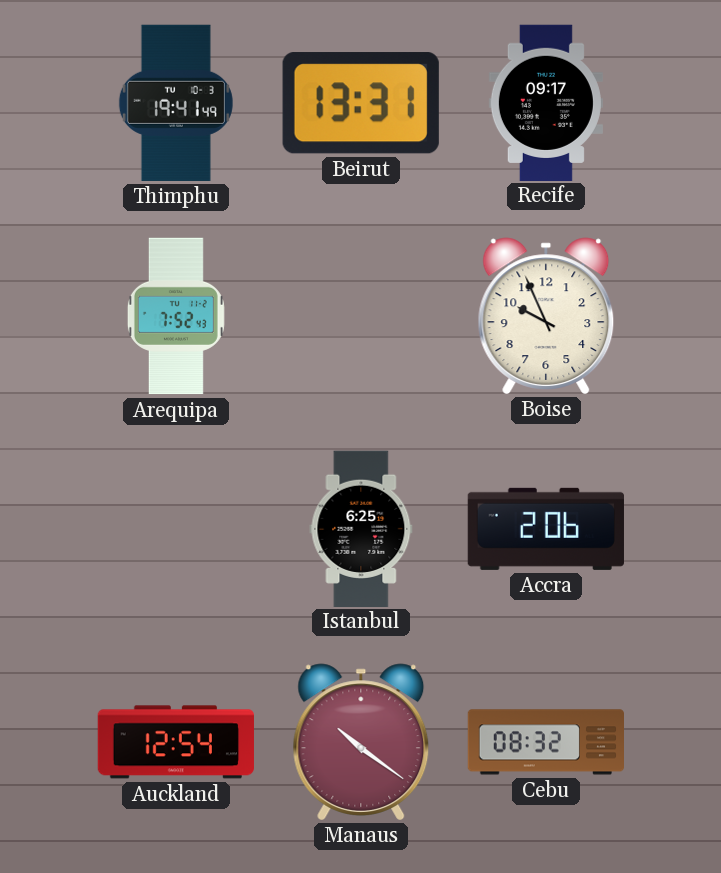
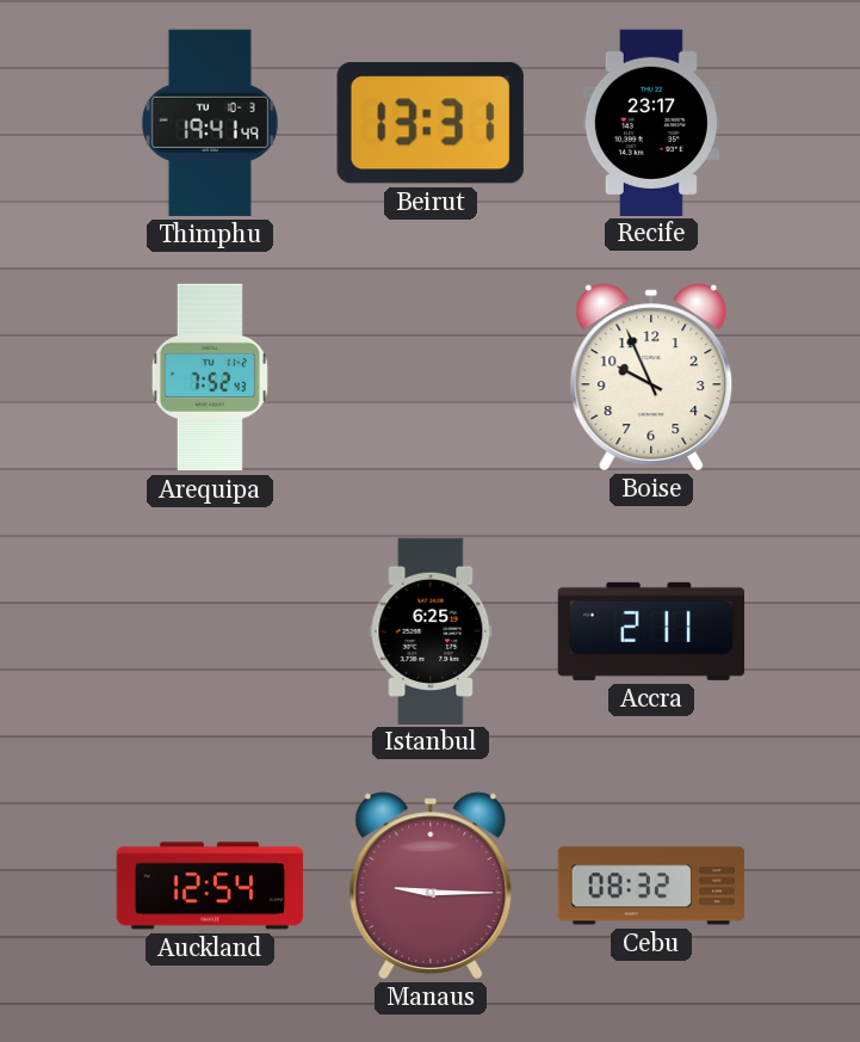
Recife: 09:17 -> 23:17
Accra: 2:06 -> 2:11
Manaus: 10:21 -> 9:15
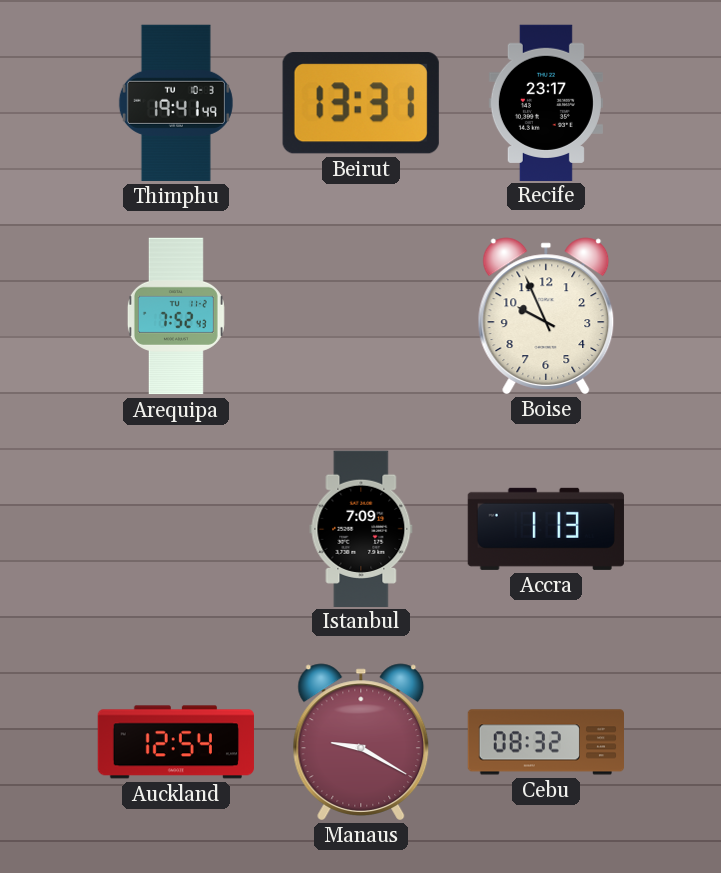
Istanbul: 6:25 -> 7:09
Accra: 2:11 -> 1:13
Manaus: 9:15 -> 9:20
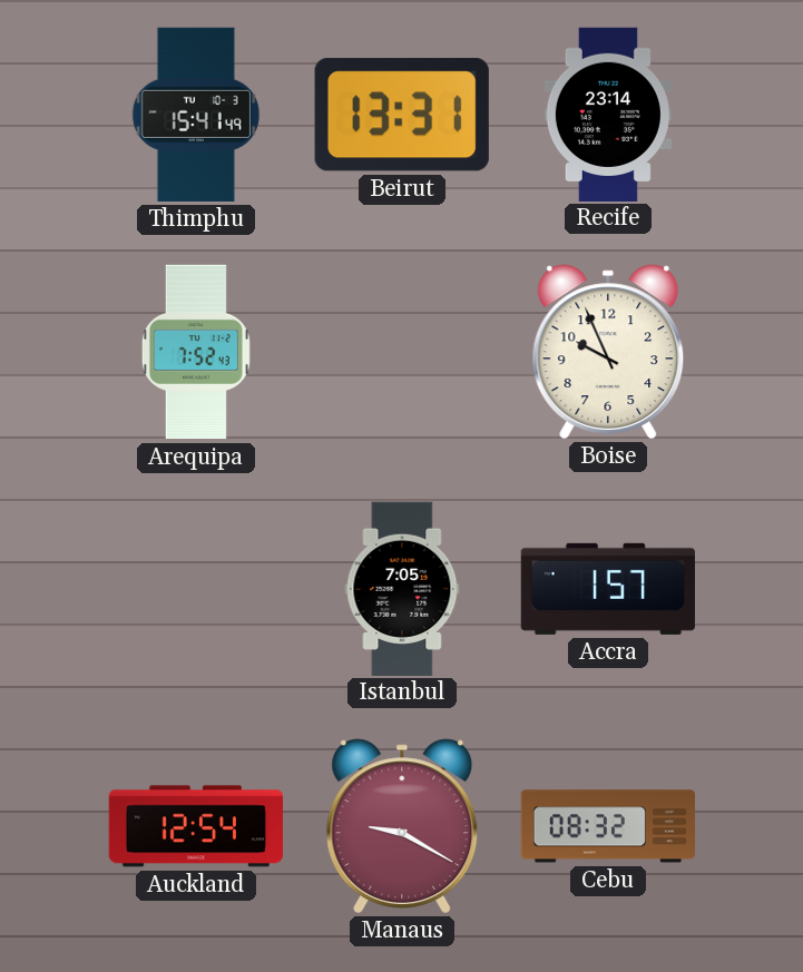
Thimphu: 19:41 -> 15:41
Recife: 23:17 -> 23:14
Istanbul: 7:09 -> 7:05
Accra: 1:13 -> 1:57
